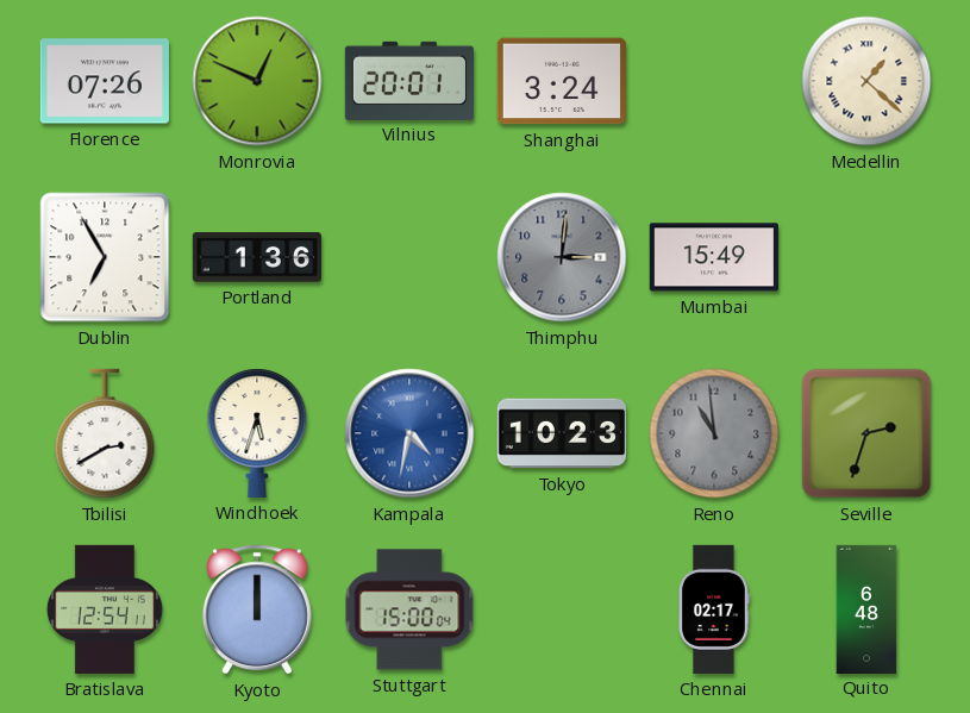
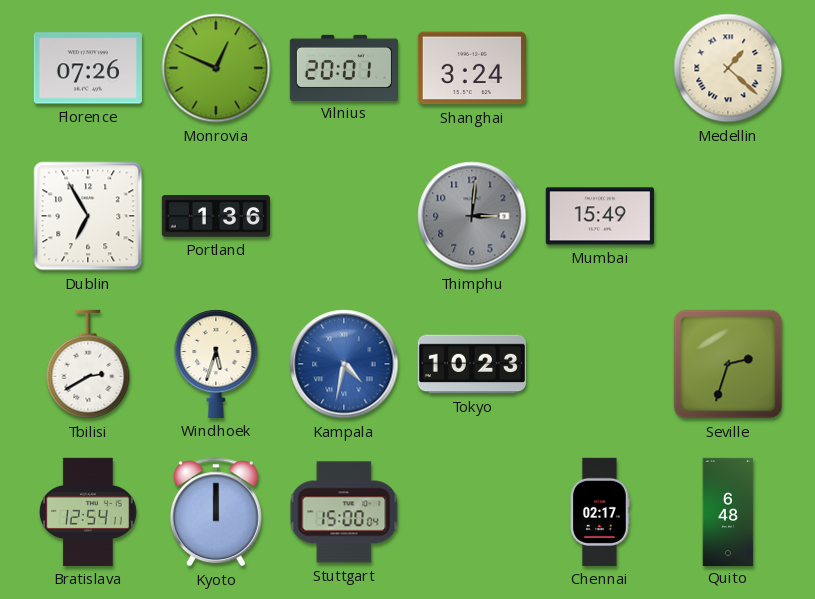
Reno: 10:59 -> none
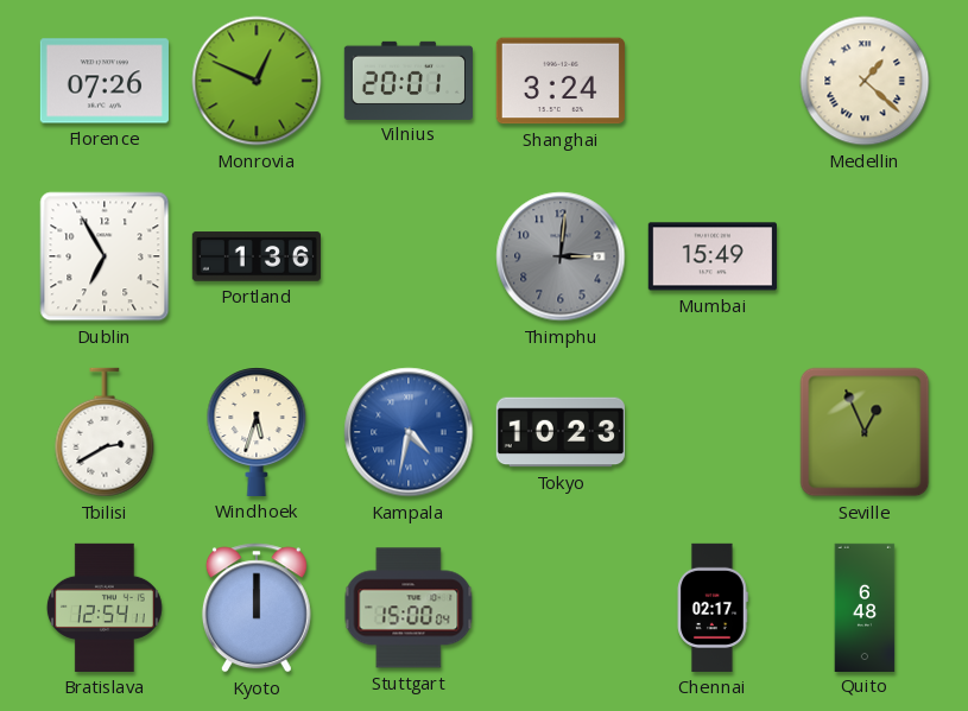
Seville: 2:33 -> 12:56
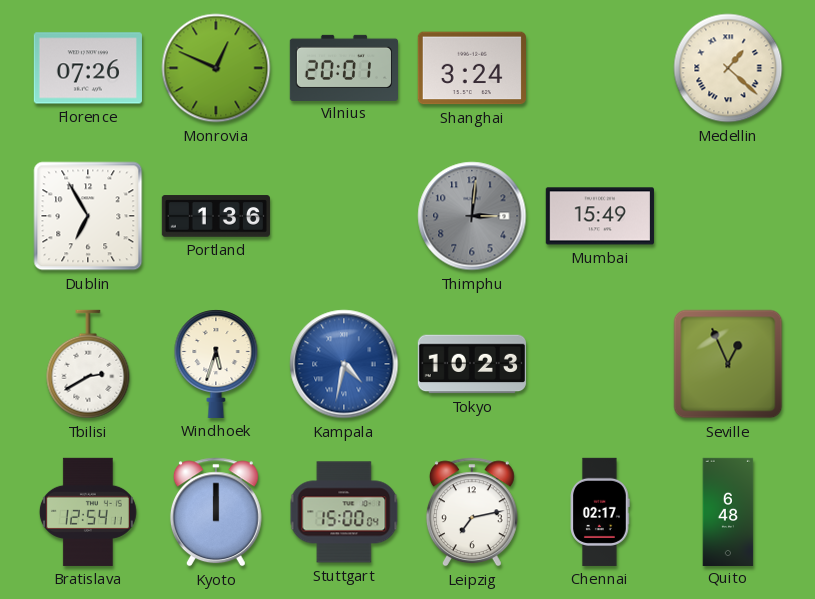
Leipzig: none -> 7:13
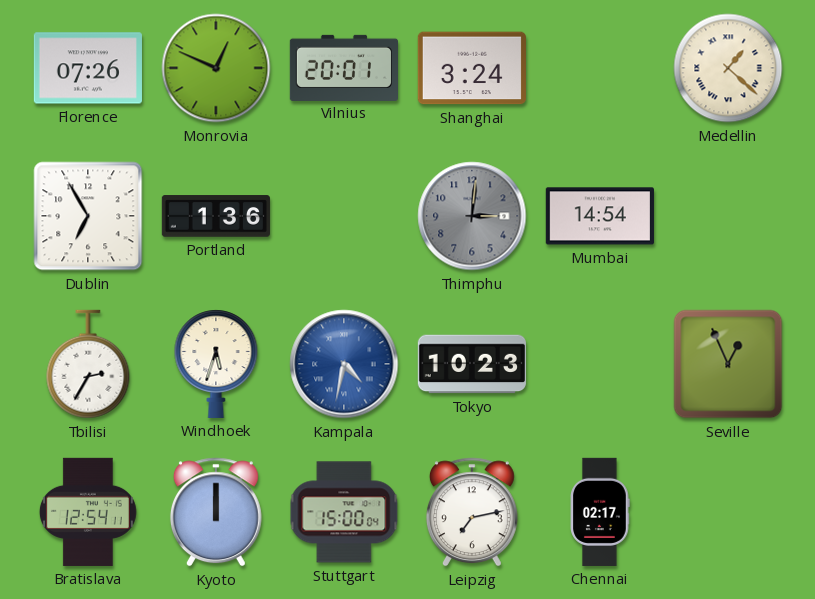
Mumbai: 15:49 -> 14:54
Tbilisi: 2:40 -> 2:35
Quito: 6:48 -> none
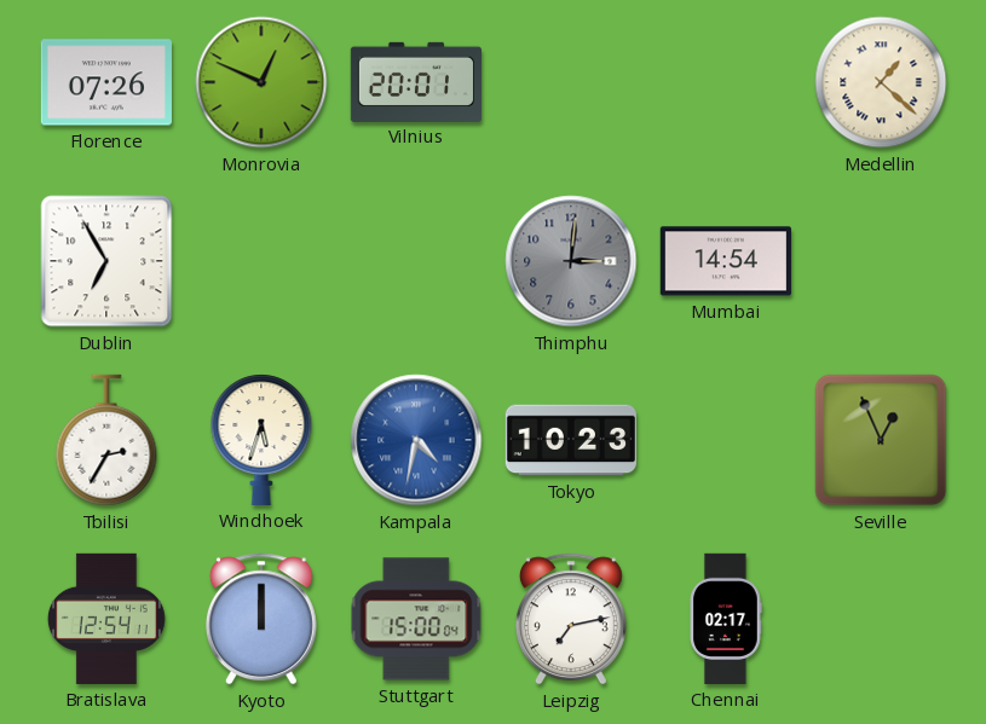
Shanghai: 3:24 -> none
Portland: 1:36 -> none
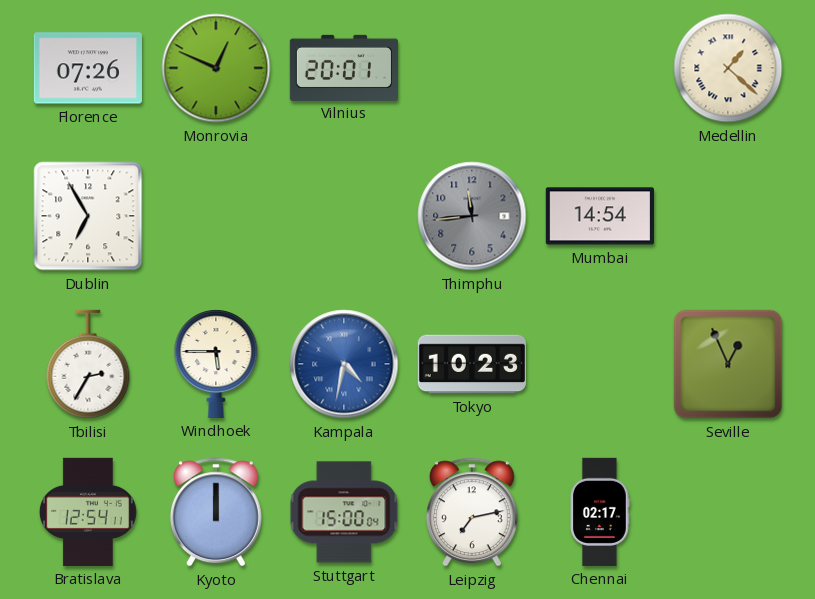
Thimphu: 3:01 -> 11:44
Windhoek: 5:33 -> 5:45
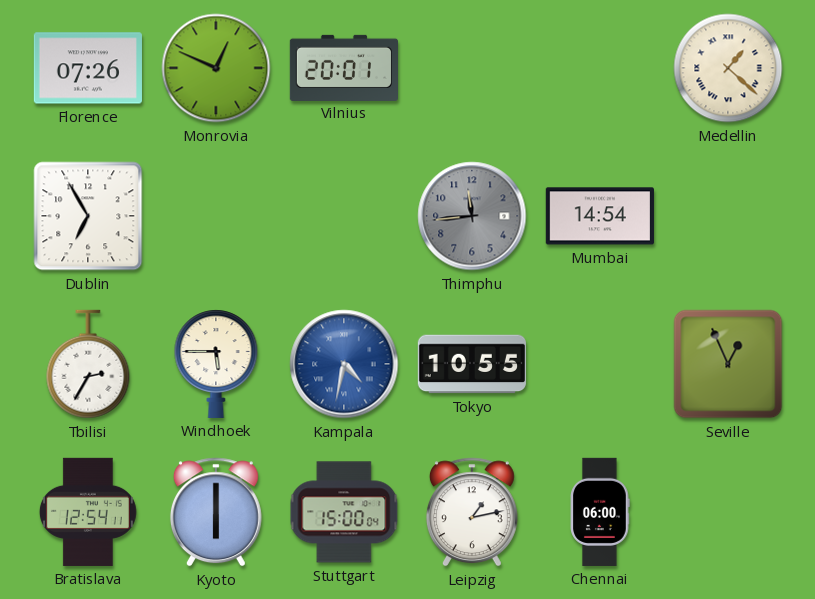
Tokyo: 10:23 -> 10:55
Kyoto: 12:00 -> 6:00
Leipzig: 7:13 -> 1:13
Chennai: 02:17 -> 06:00
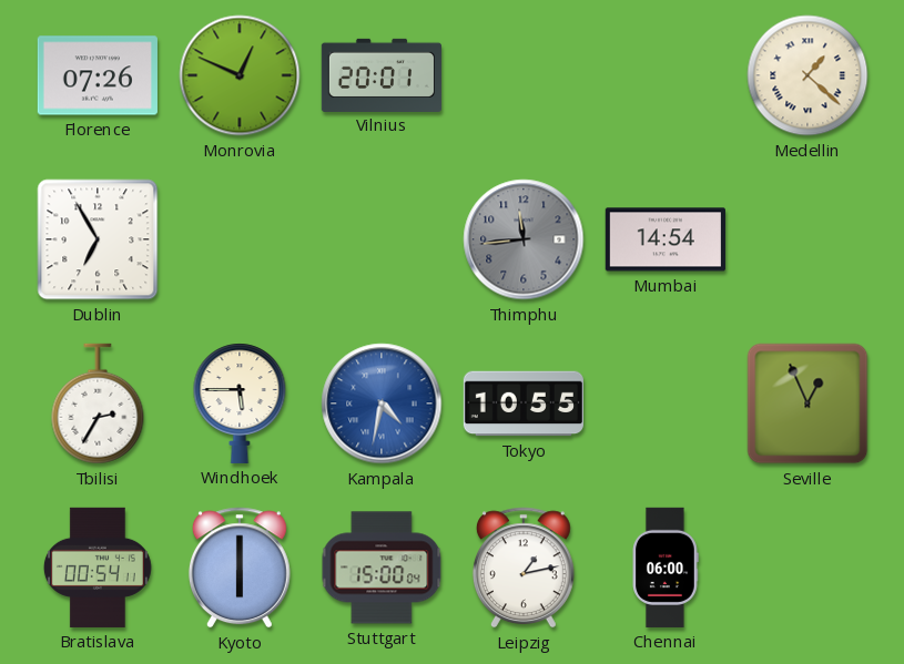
Bratislava: 12:54 -> 00:54
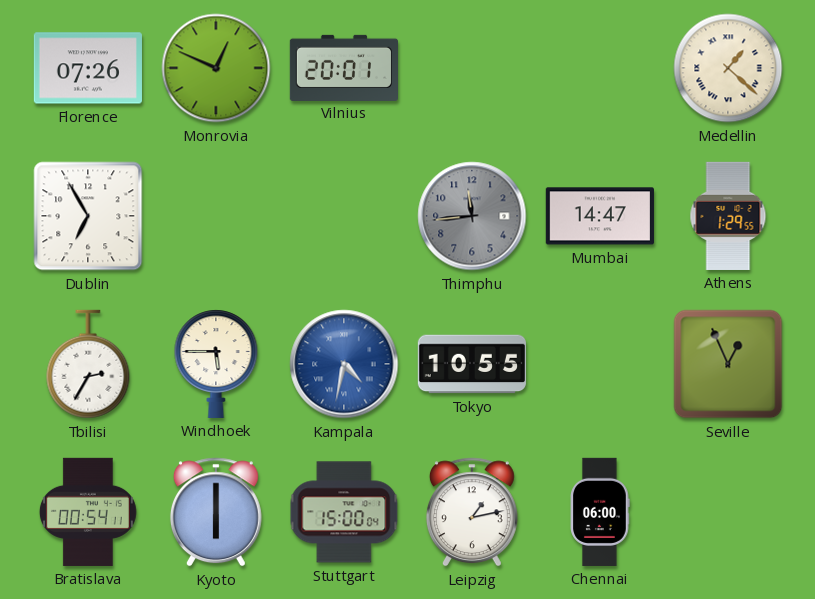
Mumbai: 14:54 -> 14:47
Athens: none -> 1:29
